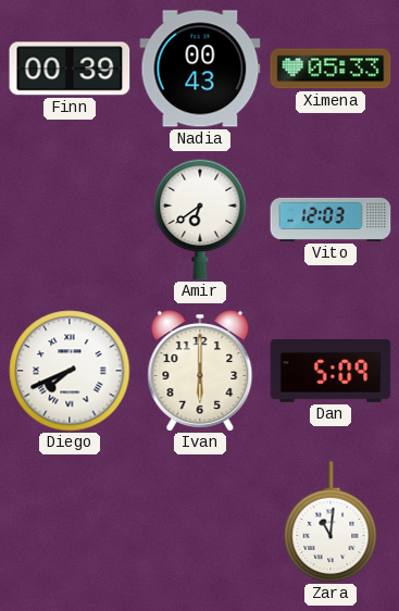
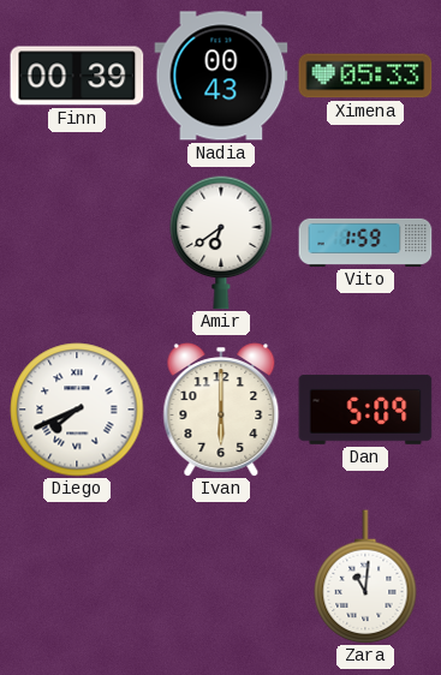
Vito: 12:03 -> 1:59
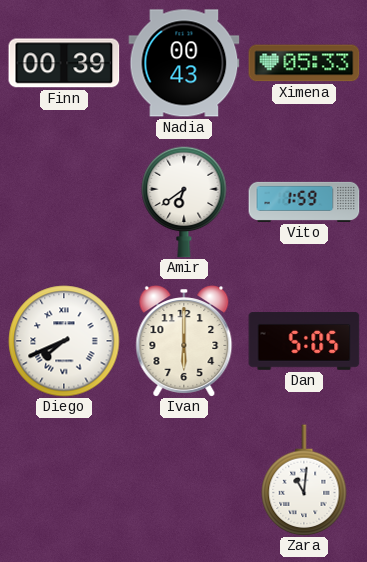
Dan: 5:09 -> 5:05
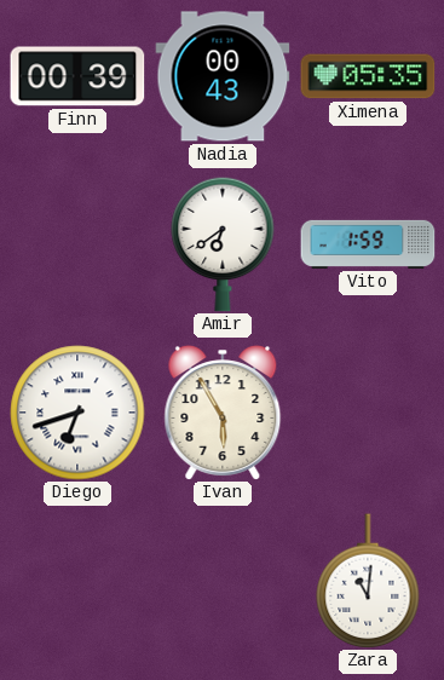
Ximena: 05:33 -> 05:35
Diego: 7:41 -> 6:42
Ivan: 6:00 -> 5:55
Dan: 5:05 -> none
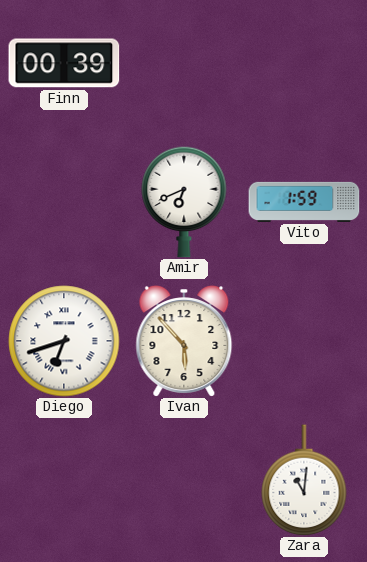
Nadia: 00:43 -> none
Ximena: 05:35 -> none
Amir: 6:39 -> 6:41
Ivan: 5:55 -> 5:53
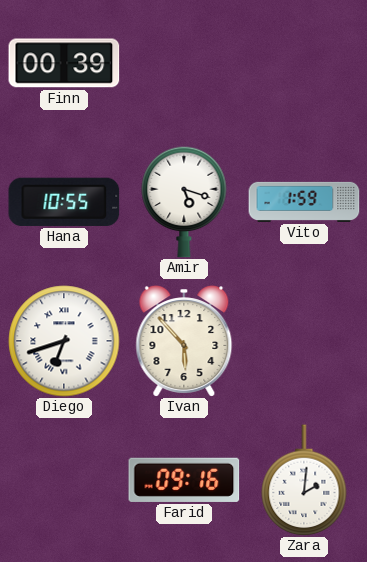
Hana: none -> 10:55
Amir: 6:41 -> 5:18
Farid: none -> 09:16
Zara: 11:01 -> 2:01
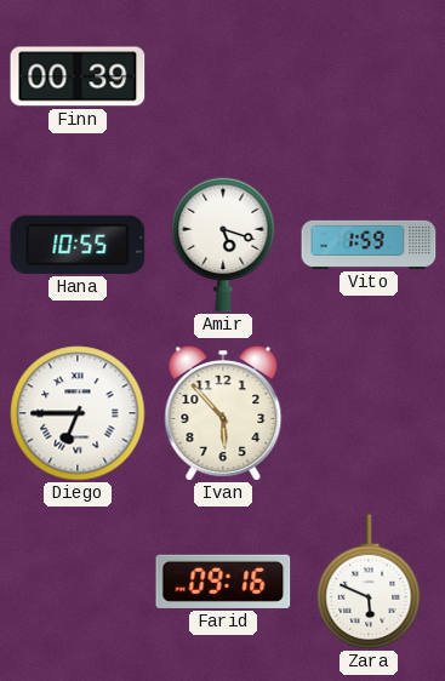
Diego: 6:42 -> 6:45
Zara: 2:01 -> 5:49
